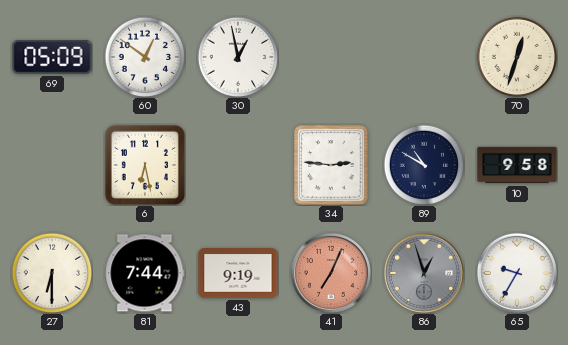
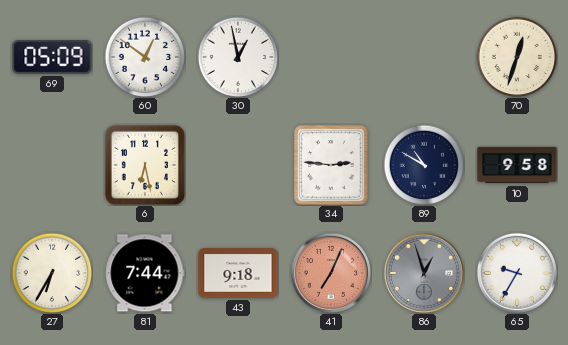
27: 6:30 -> 6:35
43: 9:19 -> 9:18
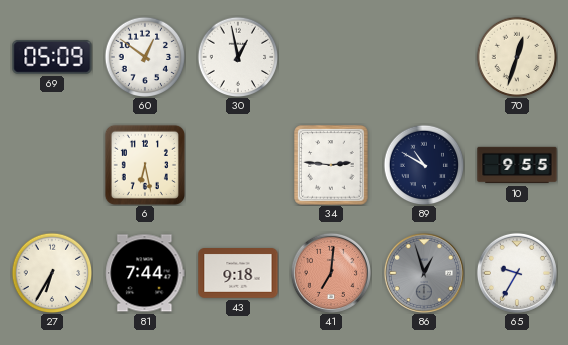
10: 9:58 -> 9:55
41: 7:04 -> 7:01
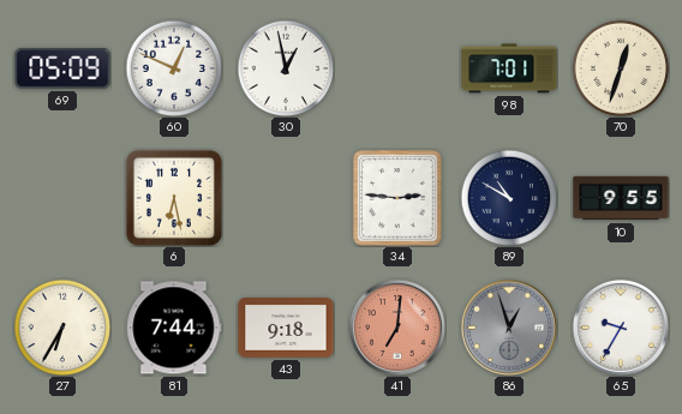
60: 12:51 -> 12:49
98: none -> 7:01
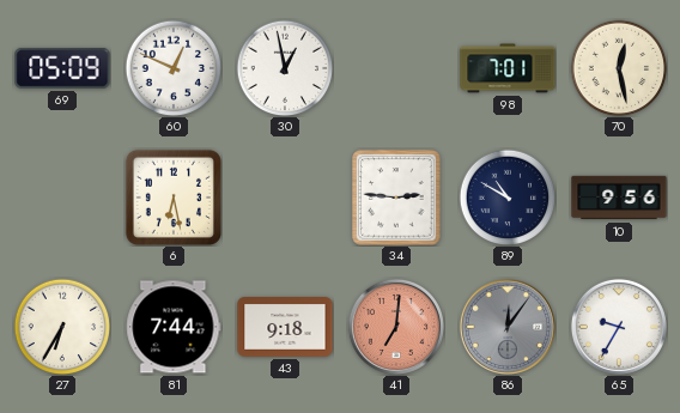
70: 12:33 -> 12:28
10: 9:55 -> 9:56
86: 12:57 -> 12:06
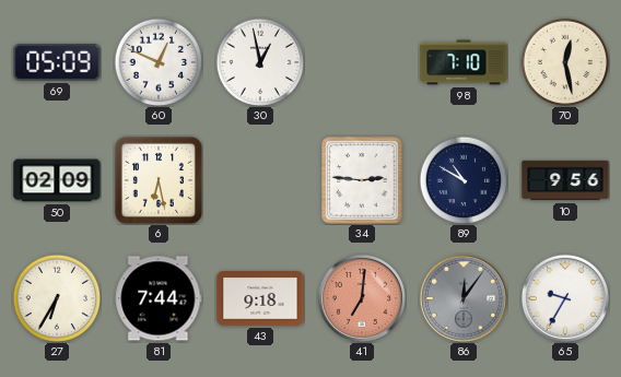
98: 7:01 -> 7:10
50: none -> 02:09
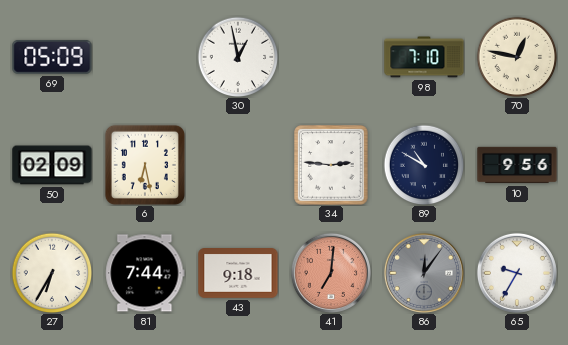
60: 12:49 -> none
70: 12:28 -> 12:47
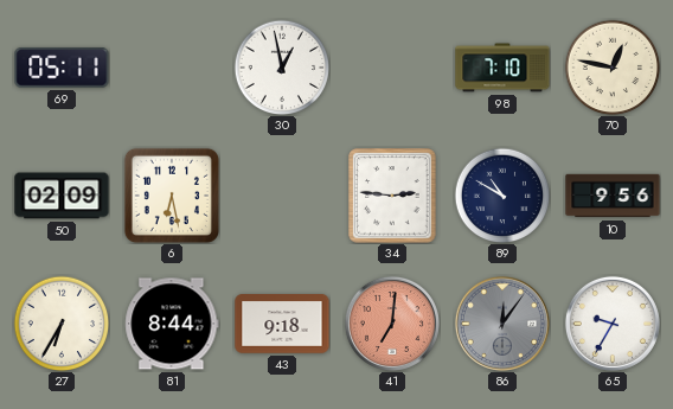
69: 05:09 -> 05:11
81: 7:44 -> 8:44
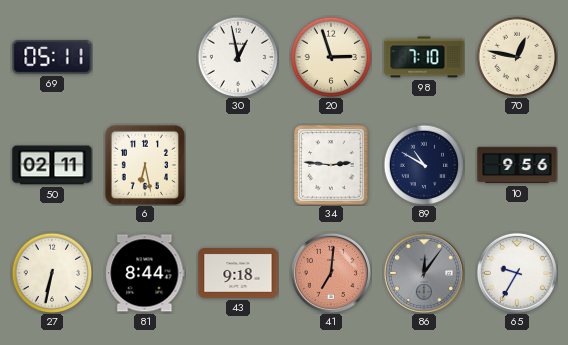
20: none -> 2:57
50: 02:09 -> 02:11
27: 6:35 -> 6:32
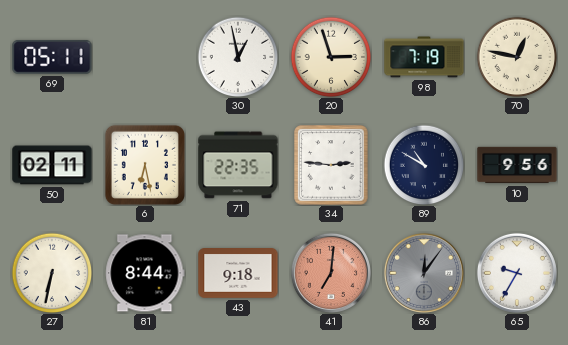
98: 7:10 -> 7:19
71: none -> 22:35
